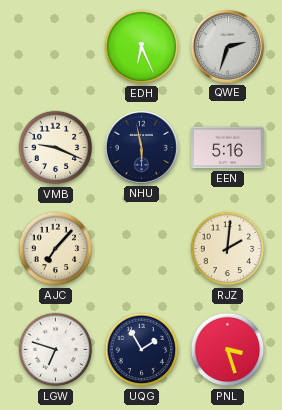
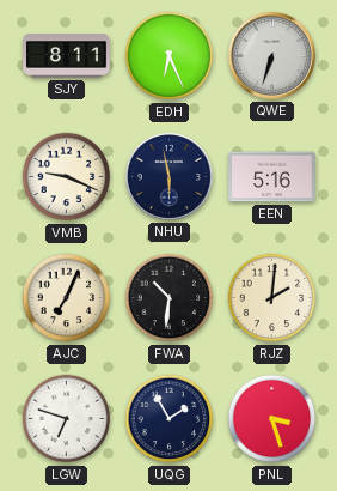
SJY: none -> 8:11
QWE: 2:33 -> 6:33
AJC: 7:07 -> 7:04
FWA: none -> 10:31
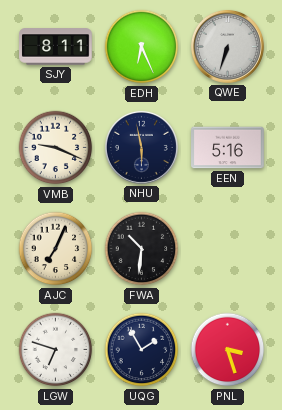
RJZ: 2:01 -> none
